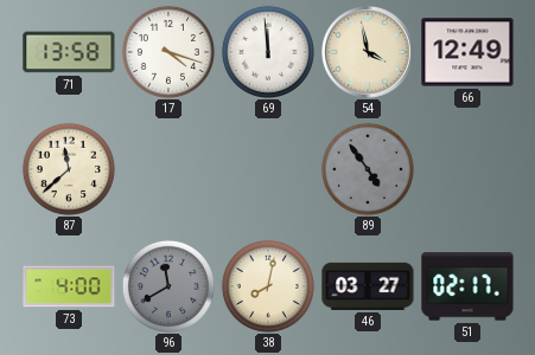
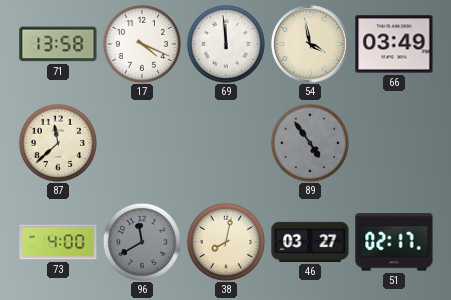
17: 4:18 -> 4:19
66: 12:49 -> 03:49
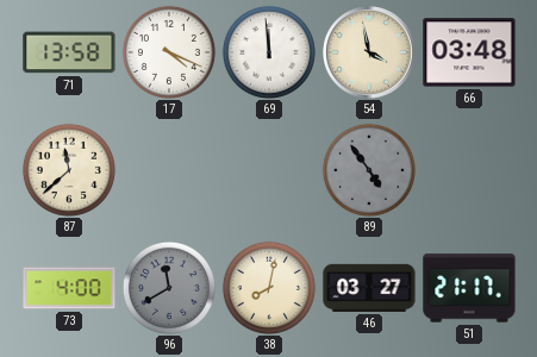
66: 03:49 -> 03:48
51: 02:17 -> 21:17
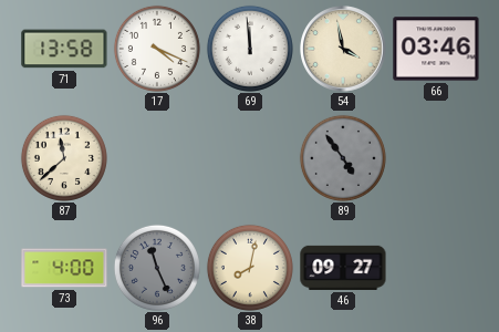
66: 03:48 -> 03:46
96: 11:40 -> 11:26
46: 03:27 -> 09:27
51: 21:17 -> none
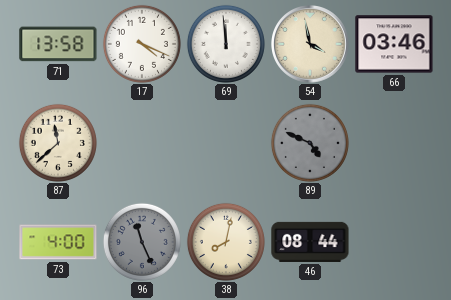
89: 4:54 -> 4:49
46: 09:27 -> 08:44
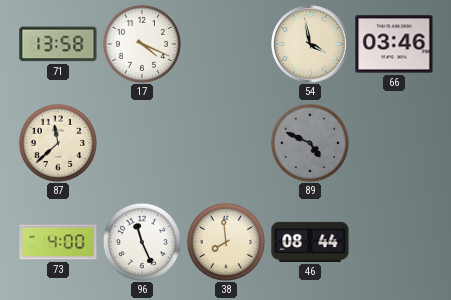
69: 11:59 -> none
96 dial: grey -> white
38: 8:02 -> 7:59
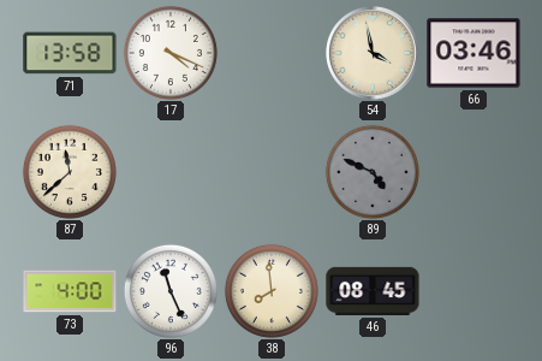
46: 08:44 -> 08:45
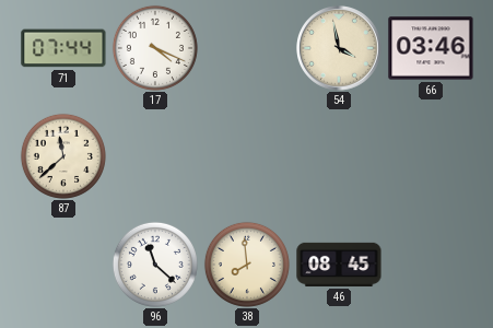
71: 13:58 -> 07:44
89: 4:49 -> none
73: 4:00 -> none
96: 11:26 -> 11:22
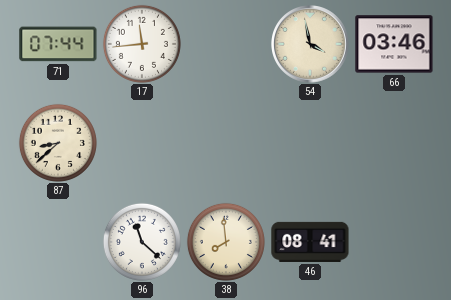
17: 4:19 -> 11:44
87: 11:38 -> 8:38
46: 08:45 -> 08:41
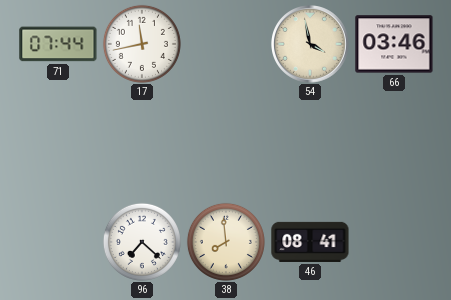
17: 11:44 -> 11:43
87: 8:38 -> none
96: 11:22 -> 7:22
